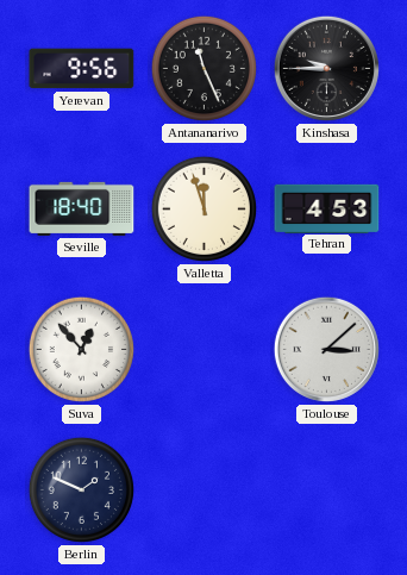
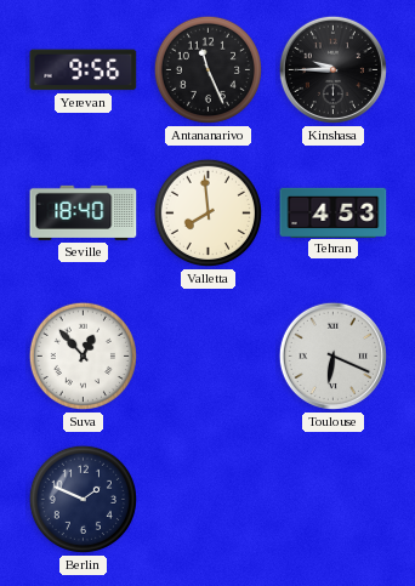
Valletta: 11:57 -> 7:59
Toulouse: 3:08 -> 6:19
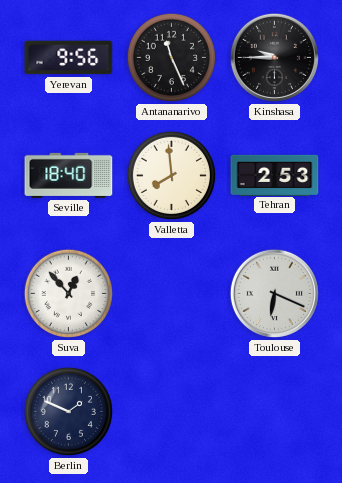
Tehran: 4:53 -> 2:53
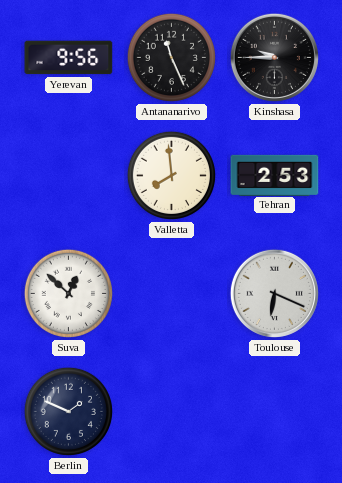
Seville: 18:40 -> none
Suva: 12:53 -> 12:52
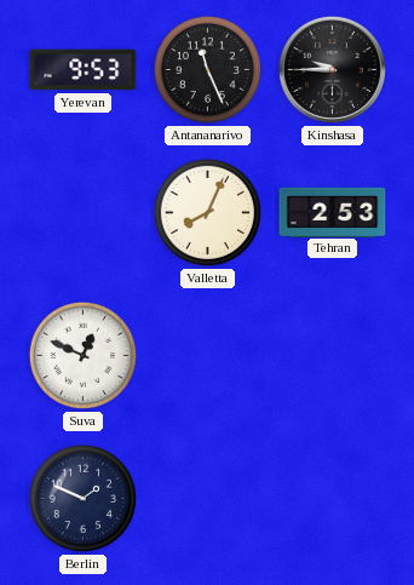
Yerevan: 9:56 -> 9:53
Valletta: 7:59 -> 8:04
Suva: 12:52 -> 12:49
Toulouse: 6:19 -> none
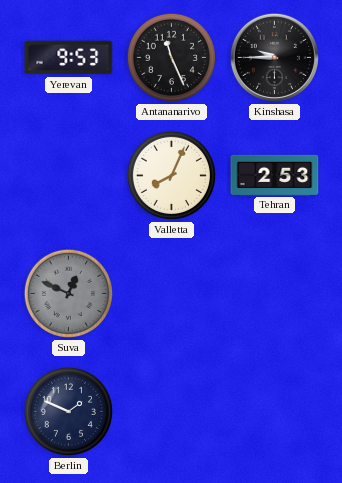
Suva dial: white -> grey
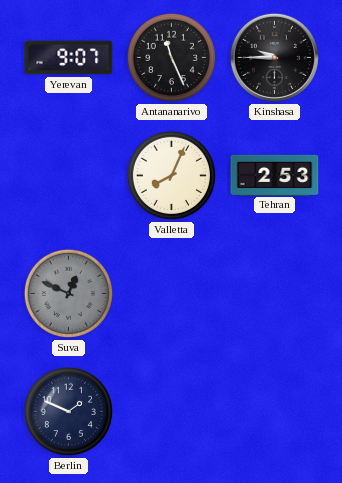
Yerevan: 9:53 -> 9:07
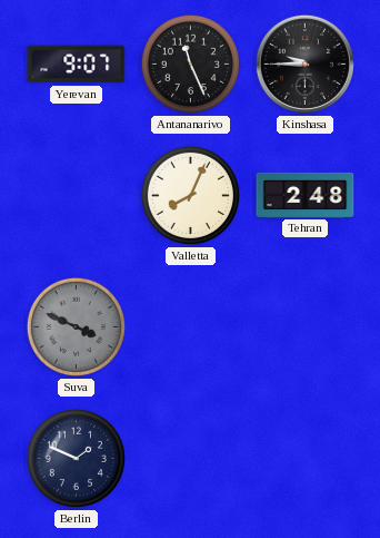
Tehran: 2:53 -> 2:48
Suva: 12:49 -> 3:49
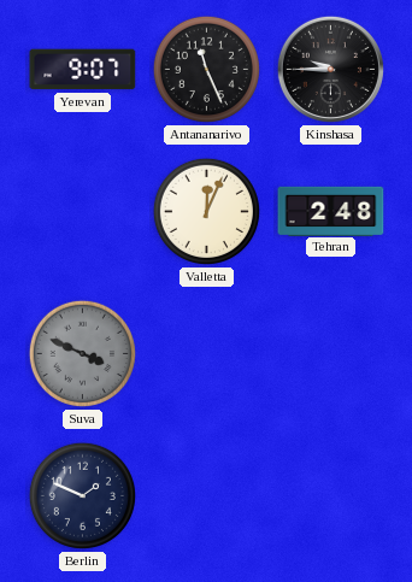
Valletta: 8:04 -> 12:04
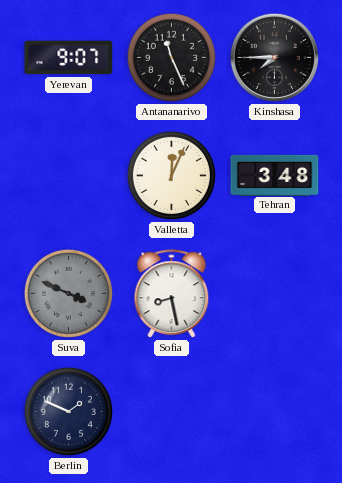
Kinshasa: 9:45 -> 7:45
Tehran: 2:48 -> 3:48
Sofia: none -> 8:28
